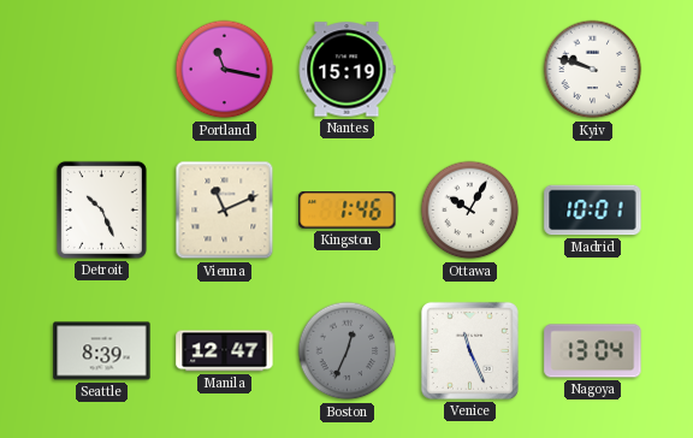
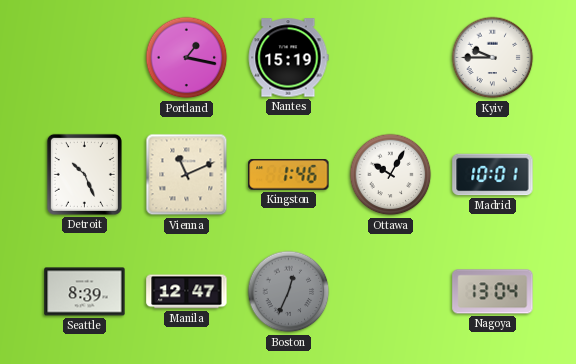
Portland: 11:17 -> 1:17
Kyiv: 9:48 -> 9:45
Venice: 11:26 -> none
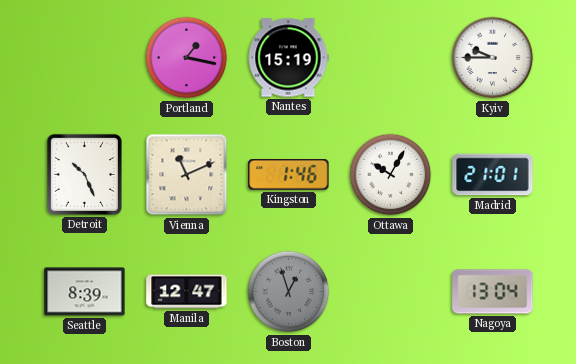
Madrid: 10:01 -> 21:01
Boston: 12:34 -> 12:57
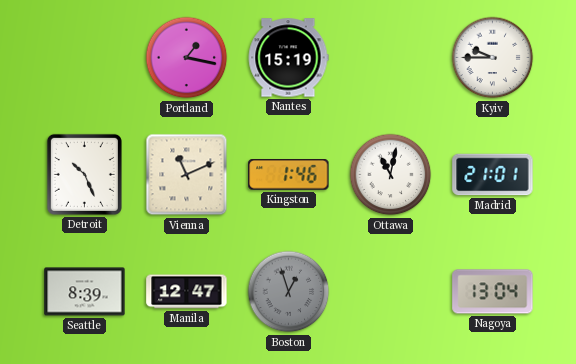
Ottawa: 10:05 -> 11:02
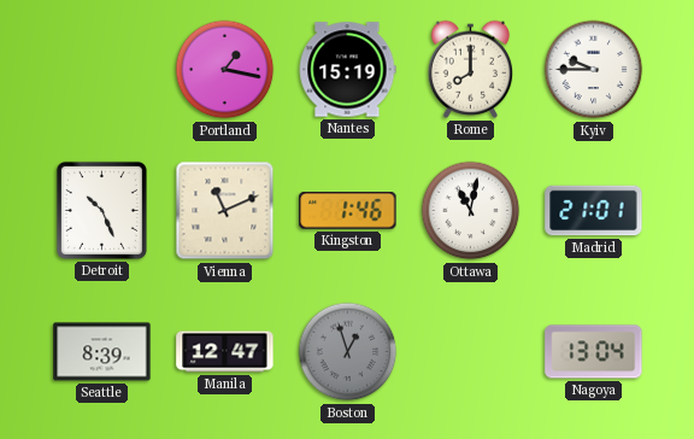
Rome: none -> 8:00
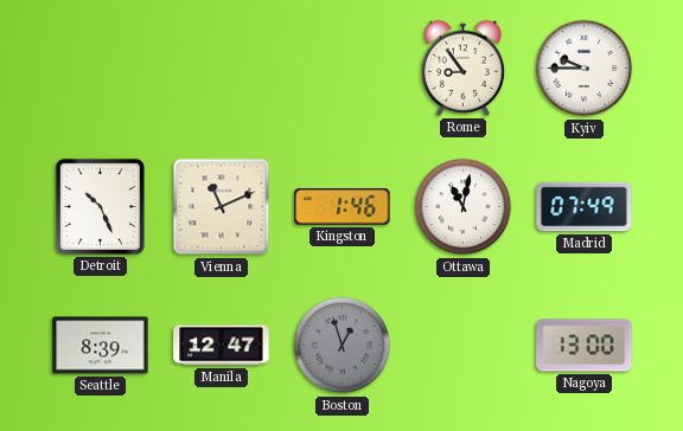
Portland: 1:17 -> none
Nantes: 15:19 -> none
Rome: 8:00 -> 8:54
Madrid: 21:01 -> 07:49
Nagoya: 13:04 -> 13:00
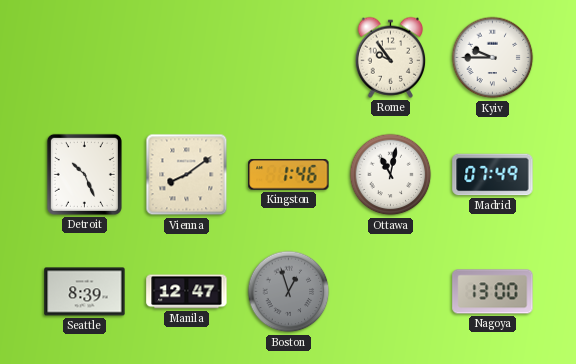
Rome: 8:54 -> 9:54
Vienna: 11:11 -> 8:09
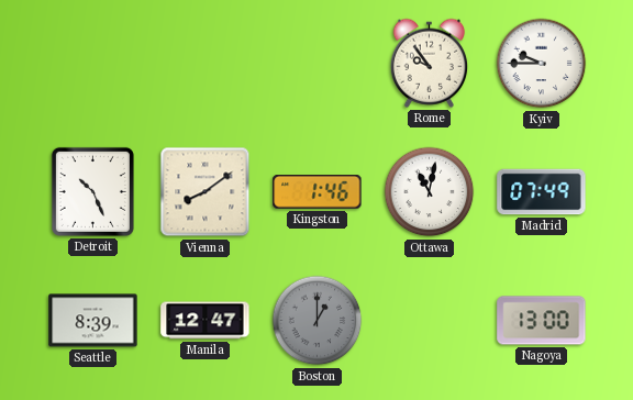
Boston: 12:57 -> 1:00
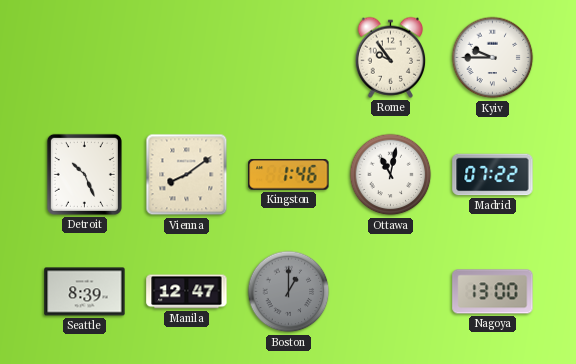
Madrid: 07:49 -> 07:22
